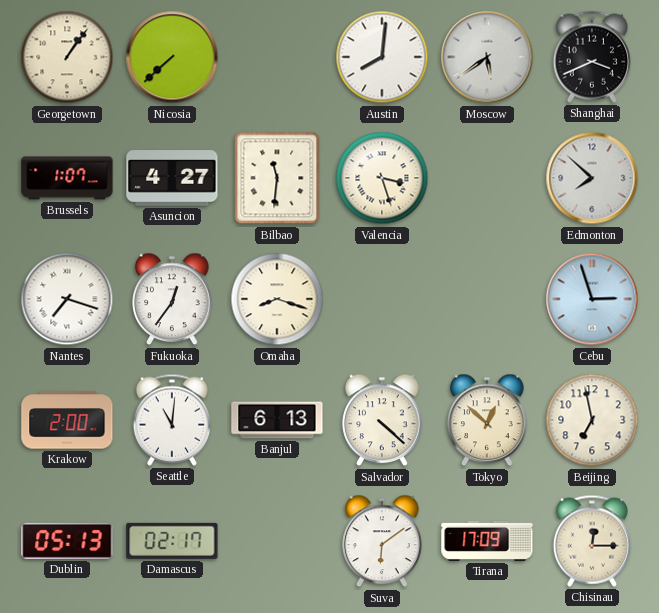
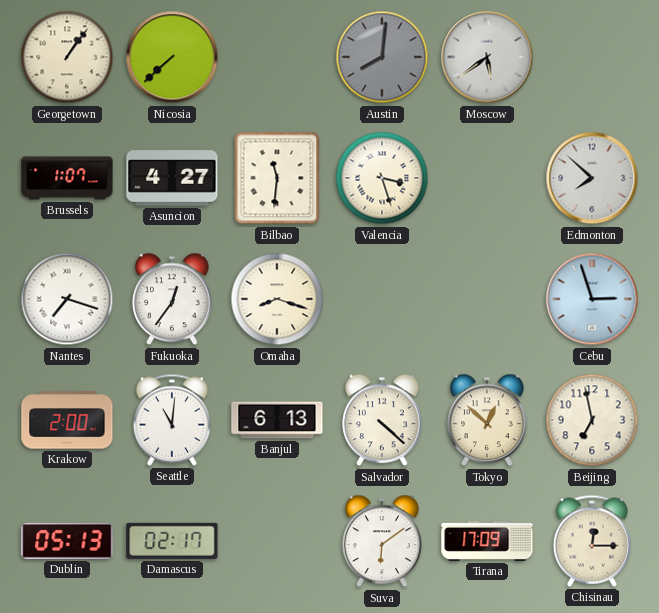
Austin dial: white -> grey
Shanghai: 3:41 -> none
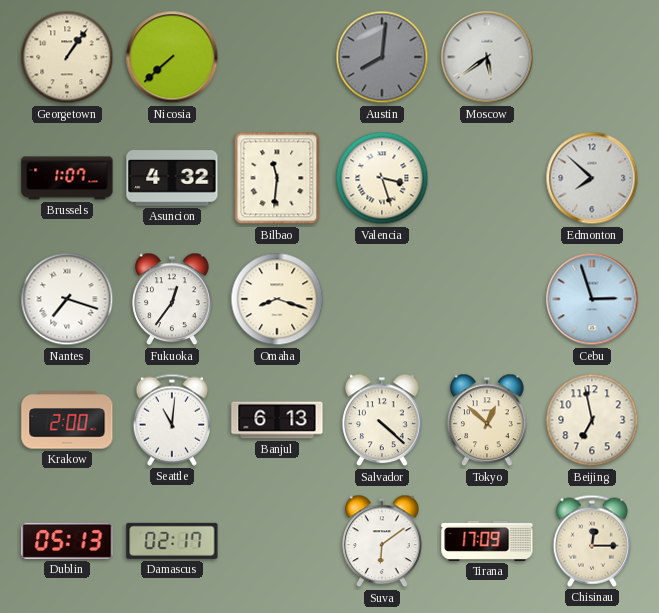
Asuncion: 4:27 -> 4:32
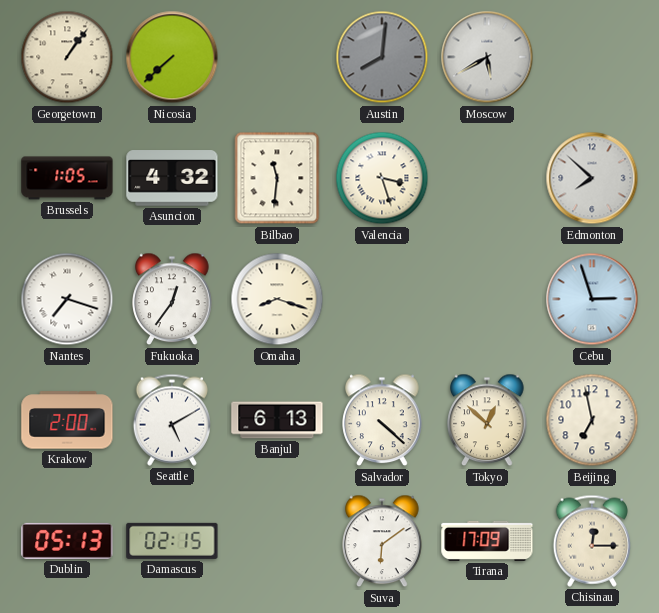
Moscow: 5:39 -> 5:40
Brussels: 1:07 -> 1:05
Seattle: 11:01 -> 5:10
Damascus: 02:17 -> 02:15
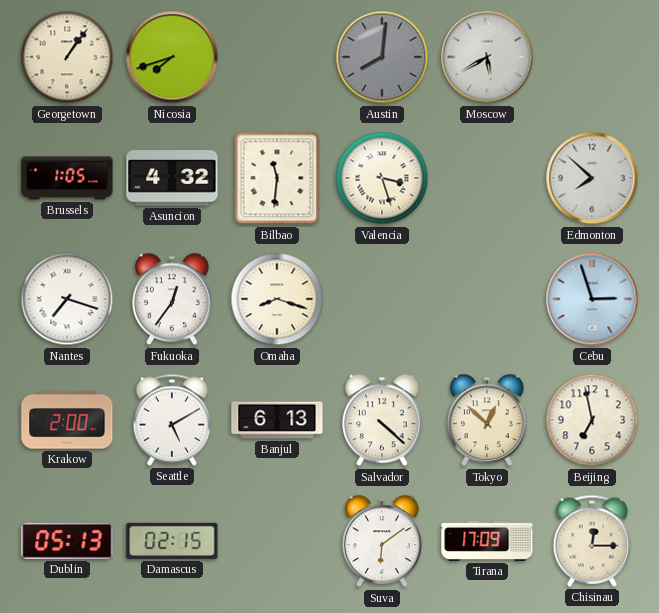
Nicosia: 7:38 -> 7:42
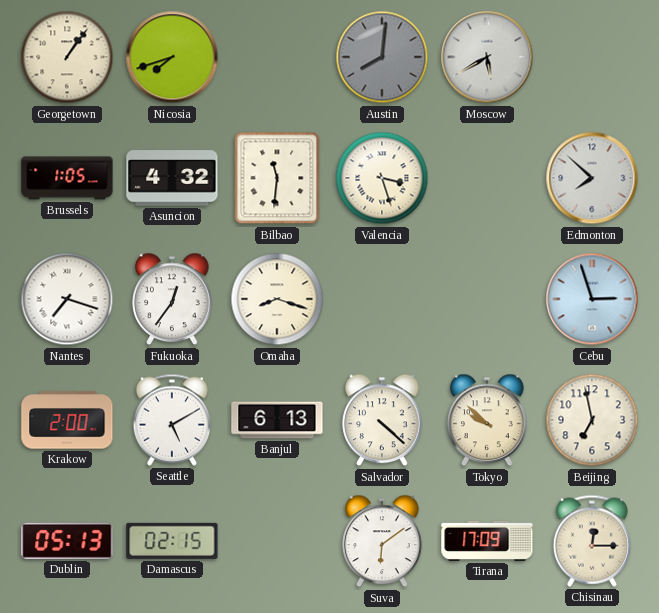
Tokyo: 12:52 -> 9:52
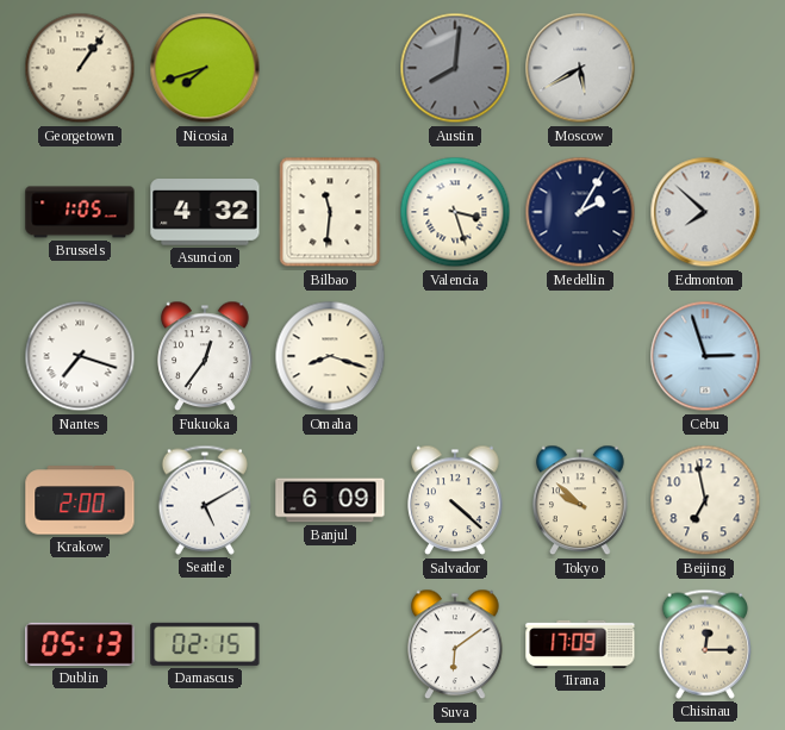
Medellin: none -> 2:05
Banjul: 6:13 -> 6:09
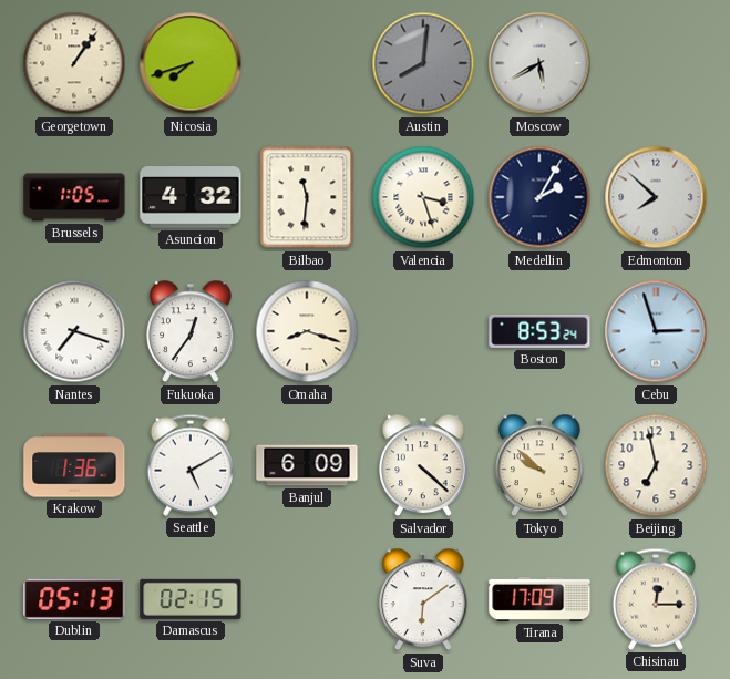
Boston: none -> 8:53
Krakow: 2:00 -> 1:36
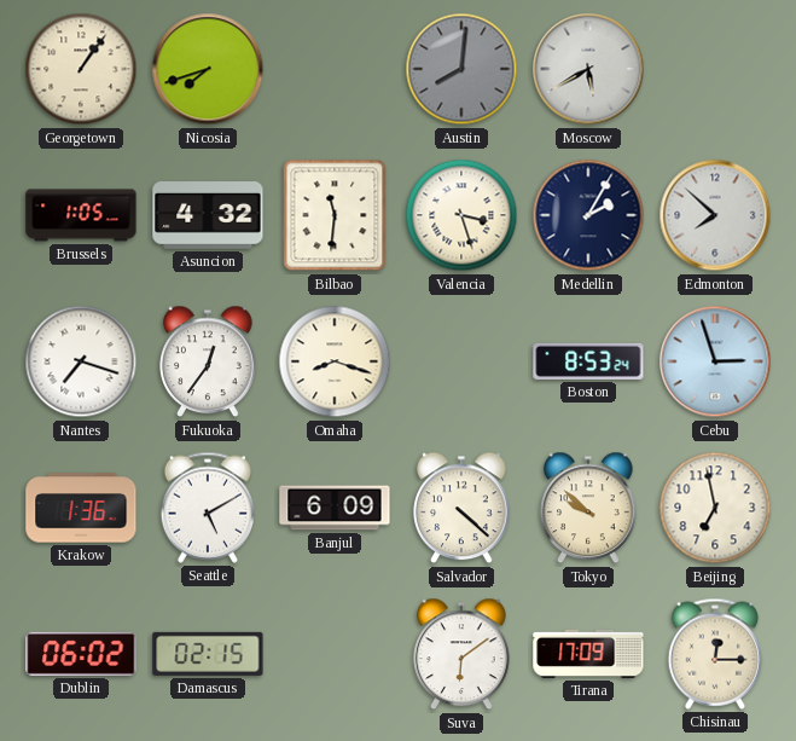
Dublin: 05:13 -> 06:02
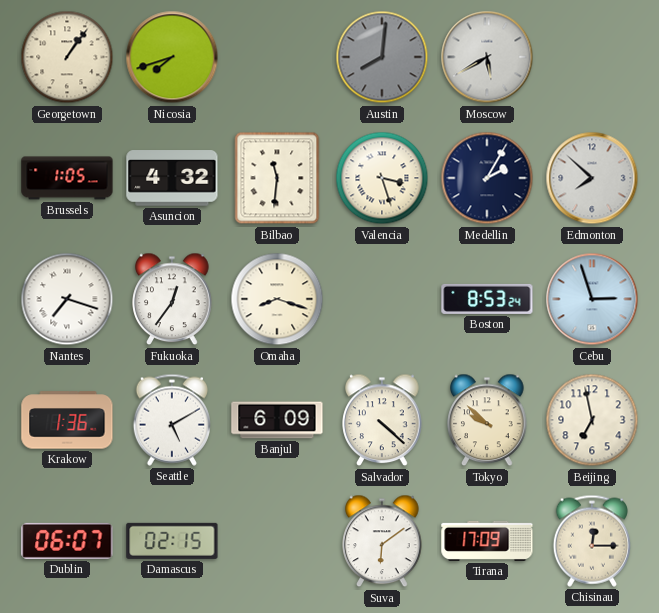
Dublin: 06:02 -> 06:07
